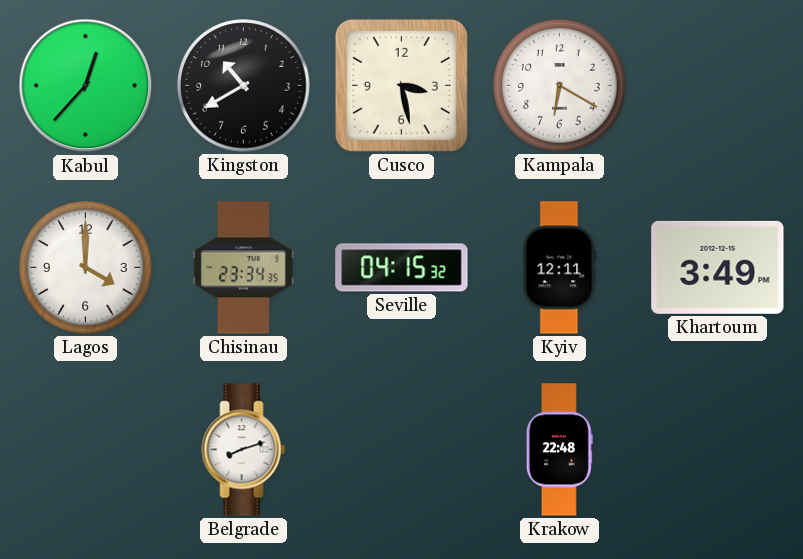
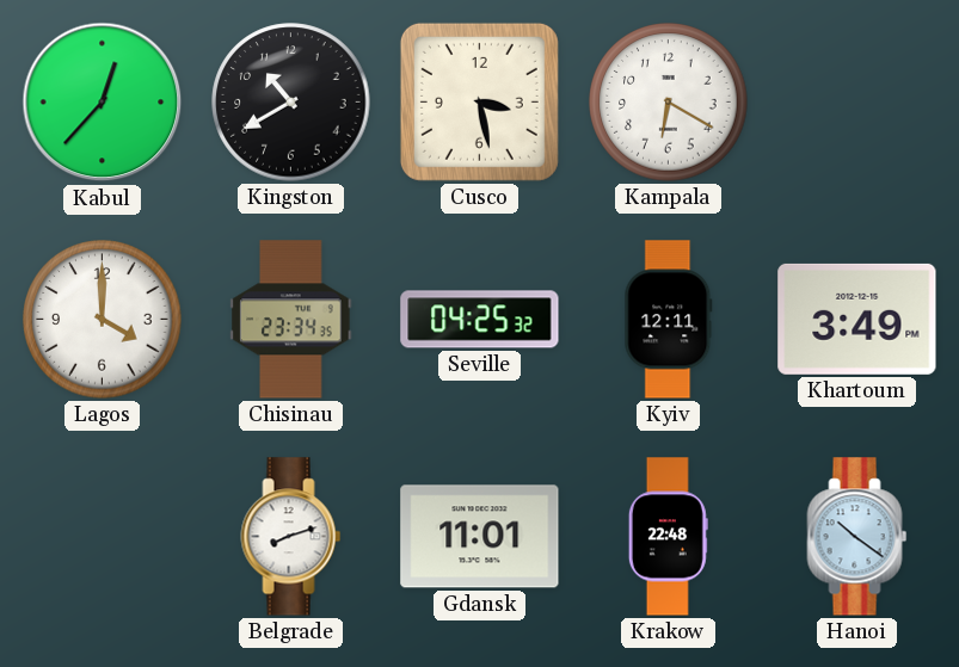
Seville: 04:15 -> 04:25
Gdansk: none -> 11:01
Hanoi: none -> 10:21
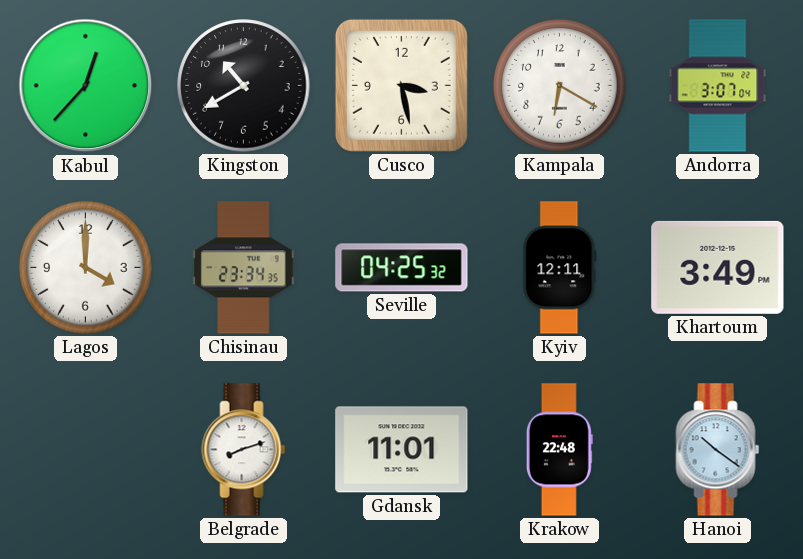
Andorra: none -> 3:07
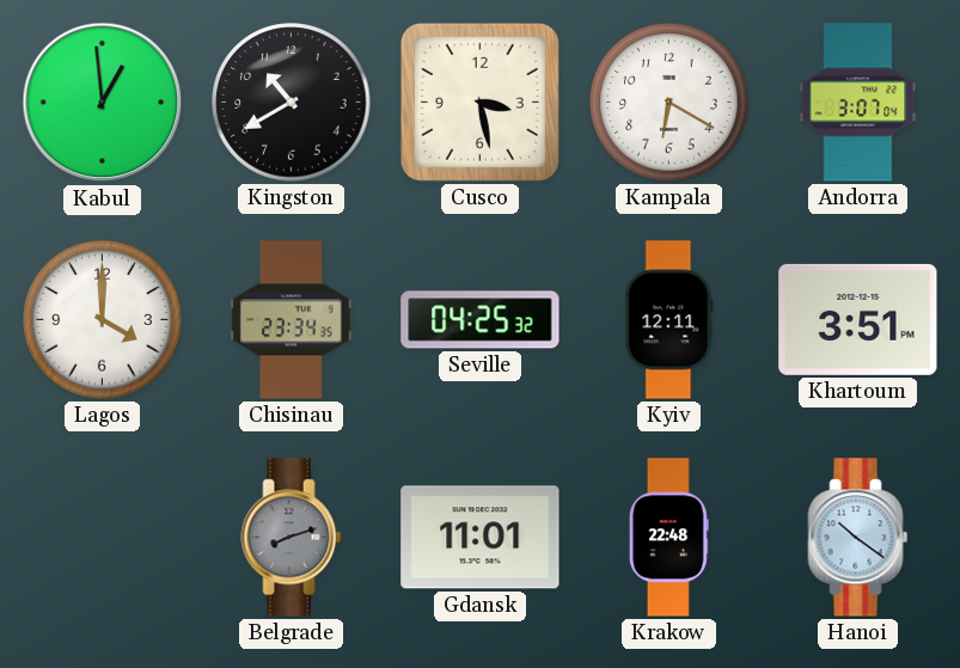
Kabul: 12:37 -> 12:59
Khartoum: 3:49 -> 3:51
Belgrade dial: white -> grey
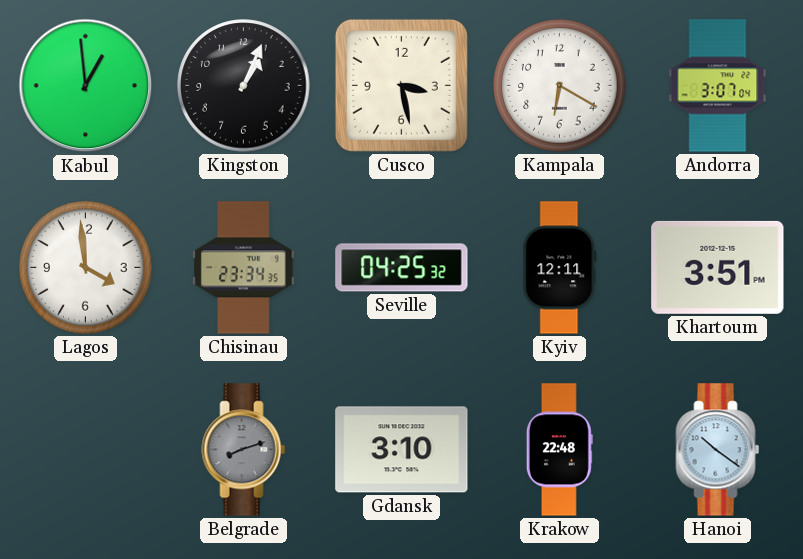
Kingston: 10:40 -> 1:04
Lagos: 4:00 -> 3:59
Gdansk: 11:01 -> 3:10
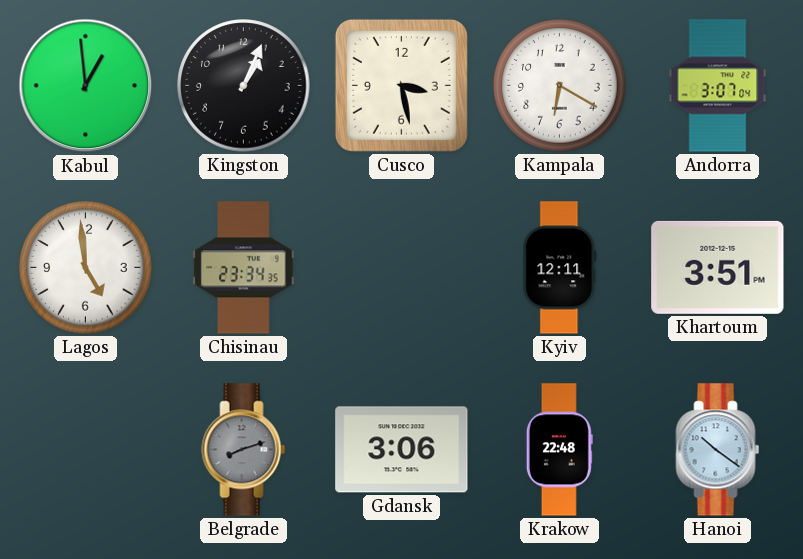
Lagos: 3:59 -> 4:59
Seville: 04:25 -> none
Gdansk: 3:10 -> 3:06
